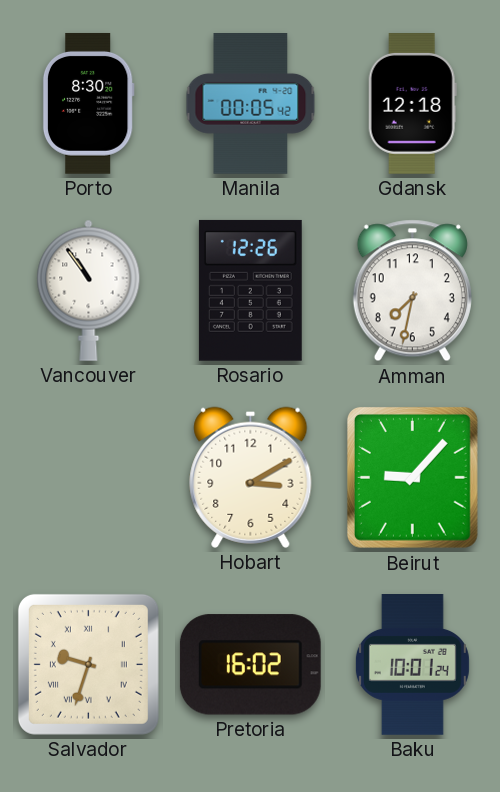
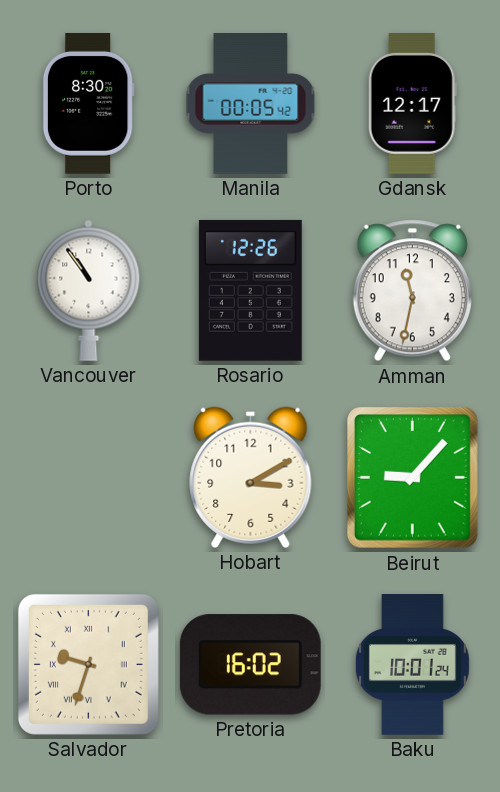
Gdansk: 12:18 -> 12:17
Amman: 7:32 -> 11:32
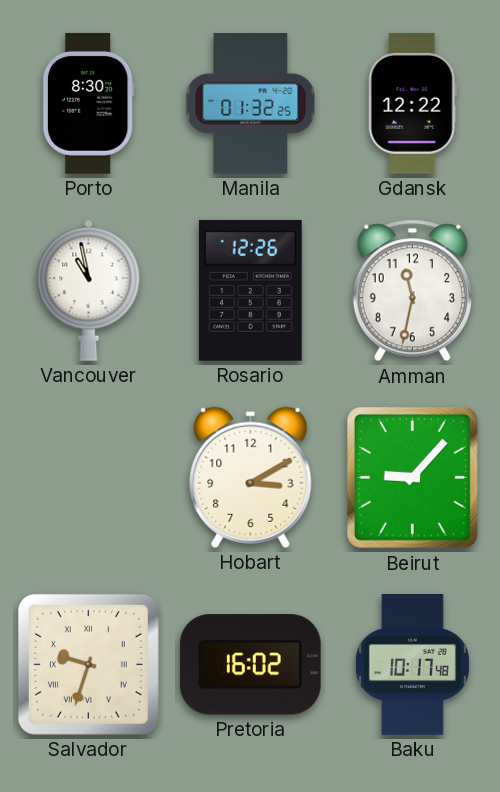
Manila: 00:05 -> 01:32
Gdansk: 12:17 -> 12:22
Vancouver: 10:54 -> 10:58
Baku: 10:01 -> 10:17
